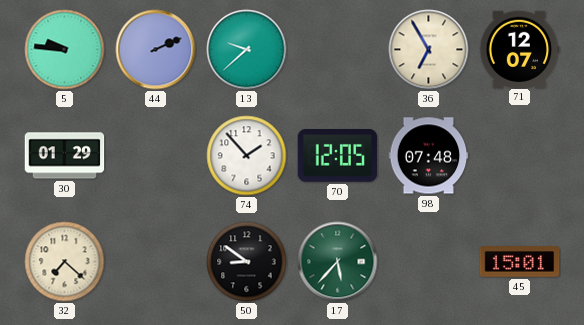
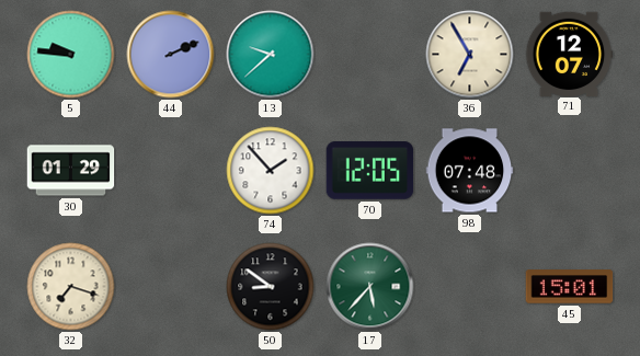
32: 7:22 -> 7:18
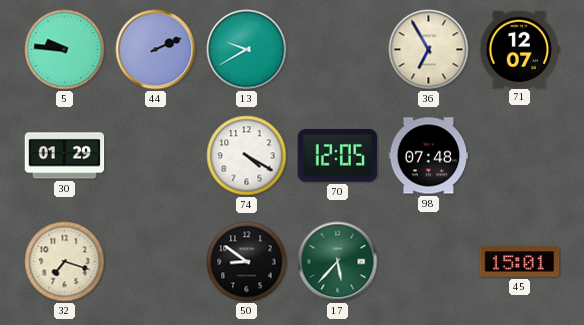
13: 9:38 -> 9:40
74: 1:53 -> 4:20
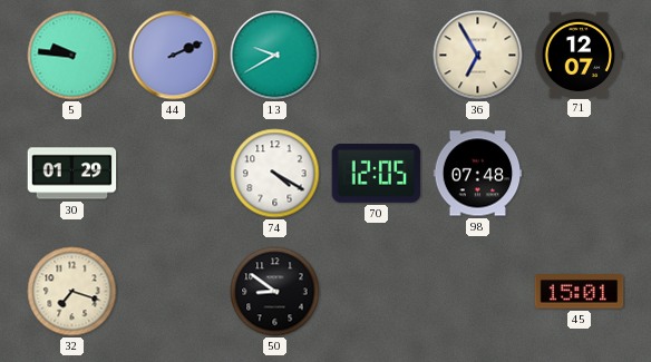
17: 5:37 -> none
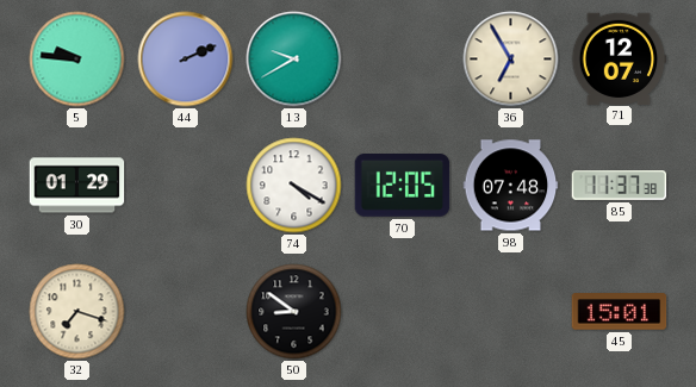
85: none -> 11:37
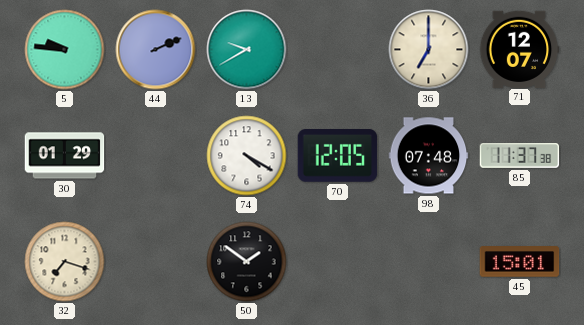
36: 6:55 -> 7:00
50: 8:51 -> 1:51
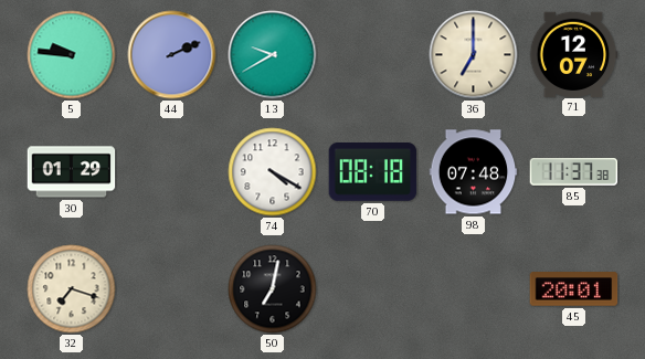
70: 12:05 -> 08:18
50: 1:51 -> 7:02
45: 15:01 -> 20:01
